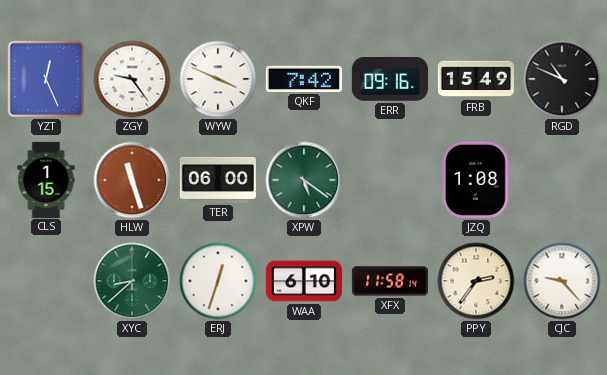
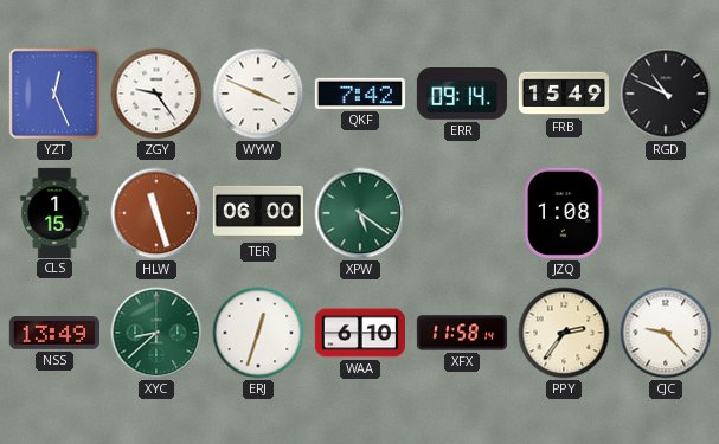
ERR: 09:16 -> 09:14
NSS: none -> 13:49
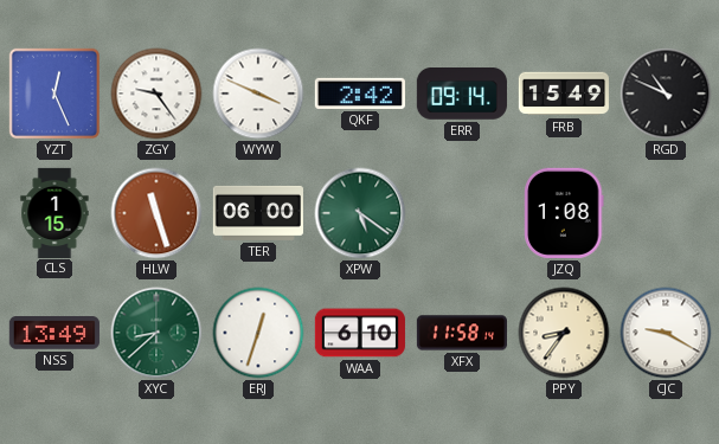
QKF: 7:42 -> 2:42
PPY: 2:36 -> 8:36
CJC: 9:23 -> 9:20
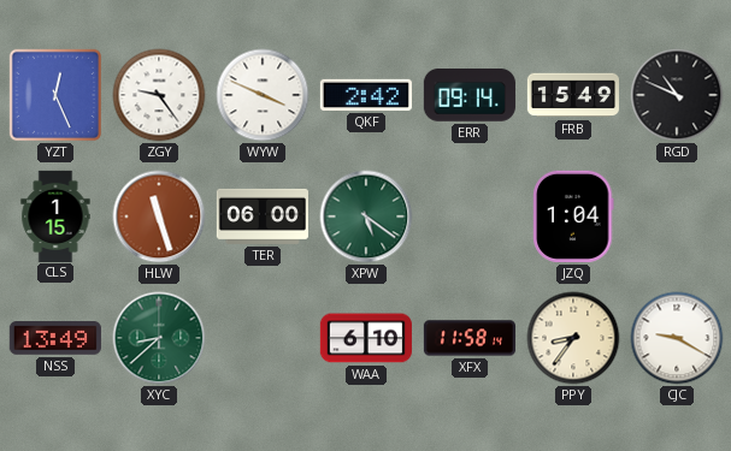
JZQ: 1:08 -> 1:04
ERJ: 12:33 -> none
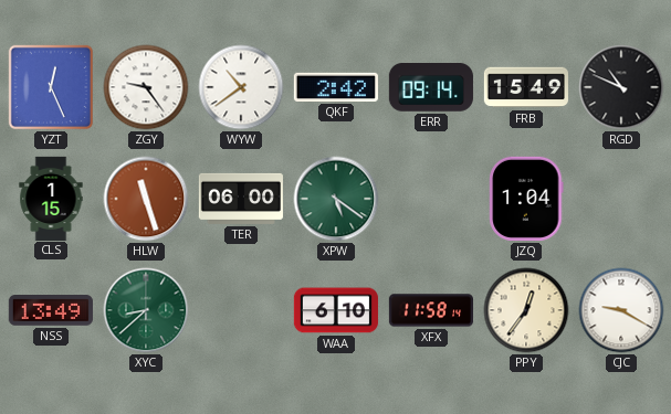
WYW: 3:49 -> 10:39
PPY: 8:36 -> 12:36
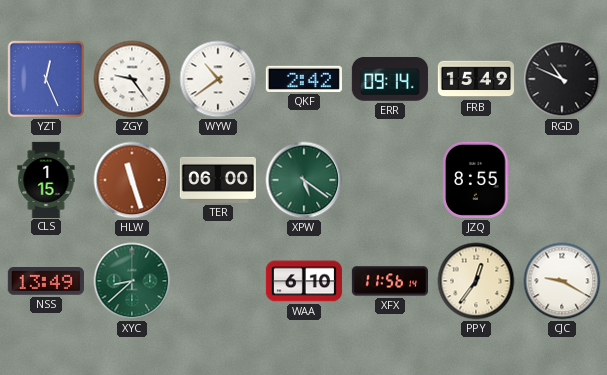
JZQ: 1:04 -> 8:55
XFX: 11:58 -> 11:56
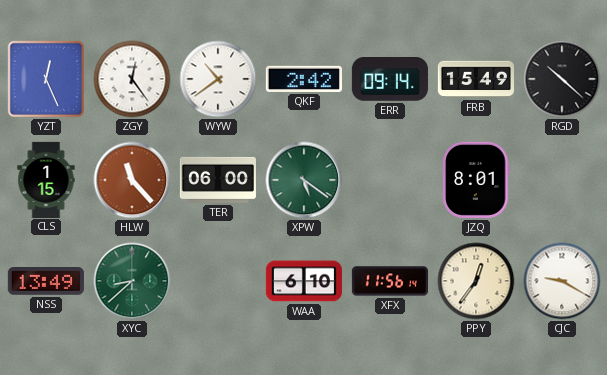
ZGY: 9:24 -> 12:24
RGD: 10:49 -> 10:22
HLW: 11:27 -> 11:23
JZQ: 8:55 -> 8:01
